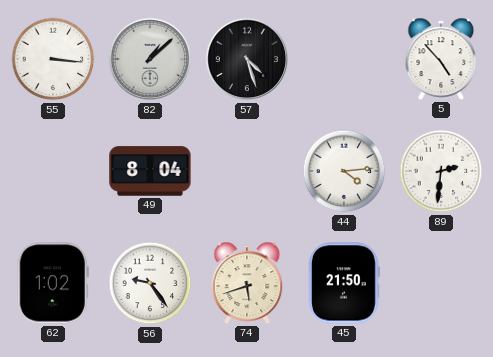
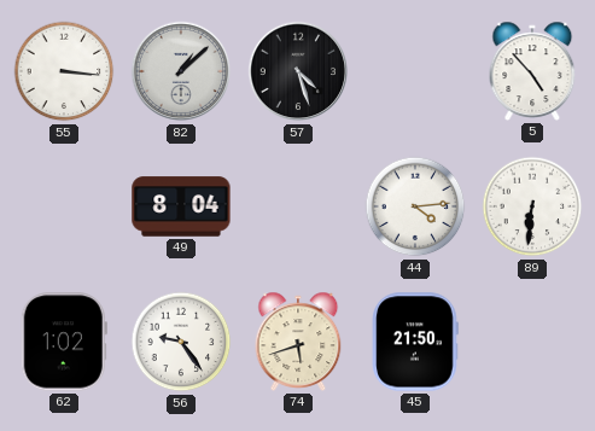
89: 2:31 -> 6:31
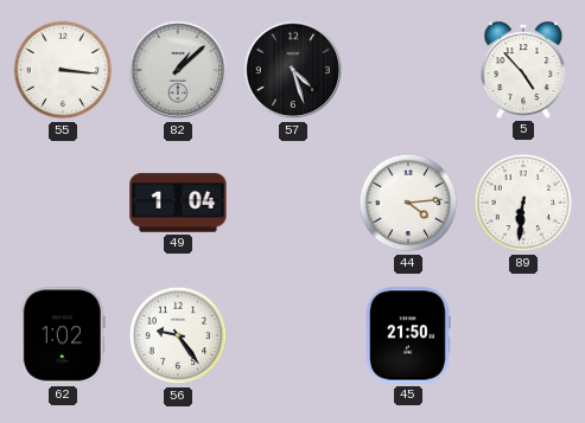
49: 8:04 -> 1:04
74: 5:42 -> none
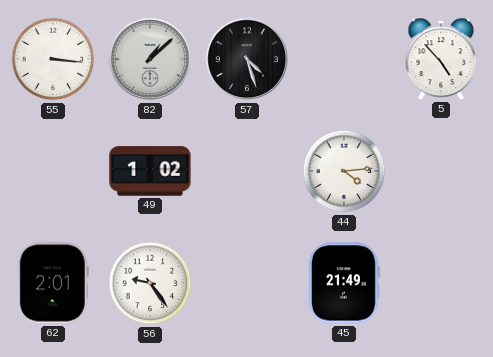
49: 1:04 -> 1:02
89: 6:31 -> none
62: 1:02 -> 2:01
45: 21:50 -> 21:49
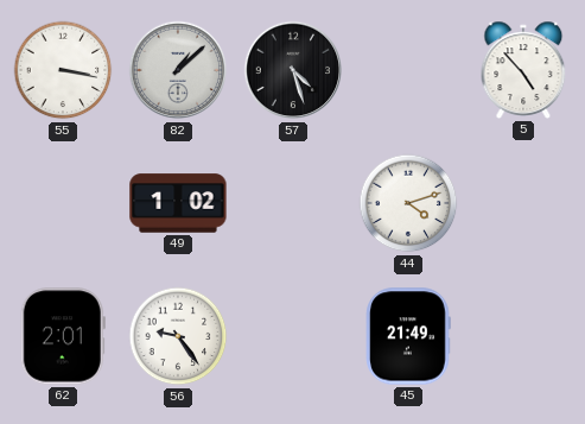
55: 3:16 -> 3:17
44: 4:14 -> 4:12
